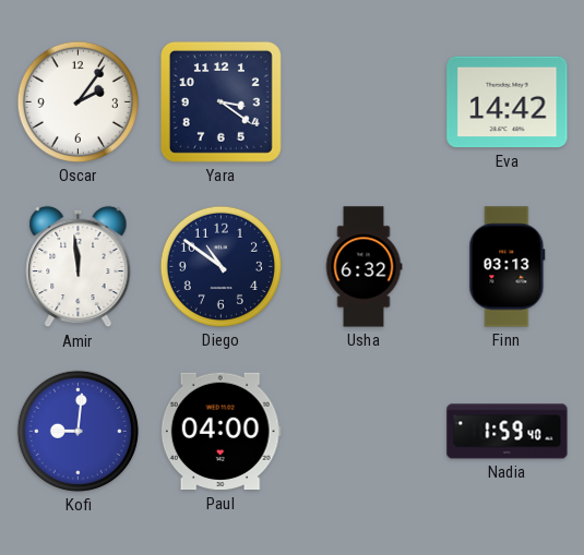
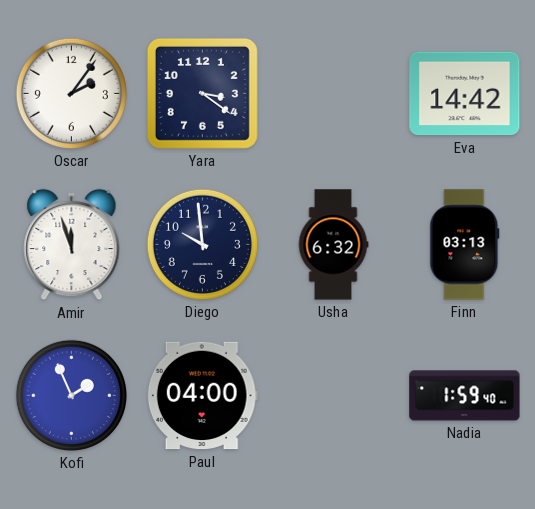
Amir: 11:59 -> 11:57
Diego: 10:51 -> 9:59
Kofi: 9:01 -> 1:56
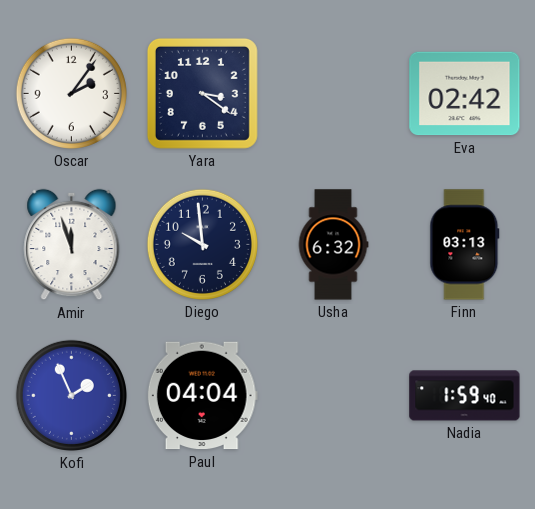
Eva: 14:42 -> 02:42
Paul: 04:00 -> 04:04
